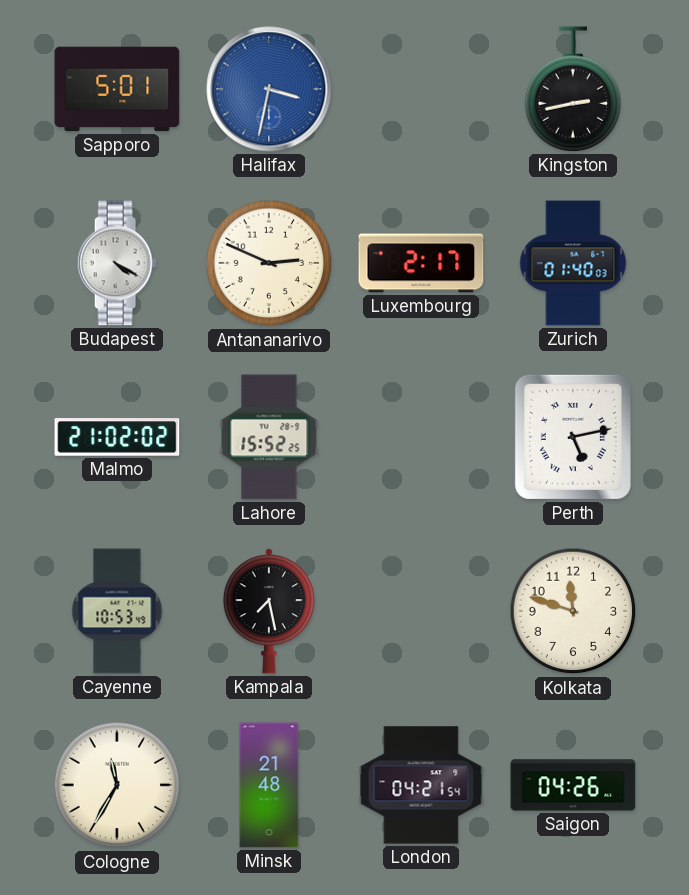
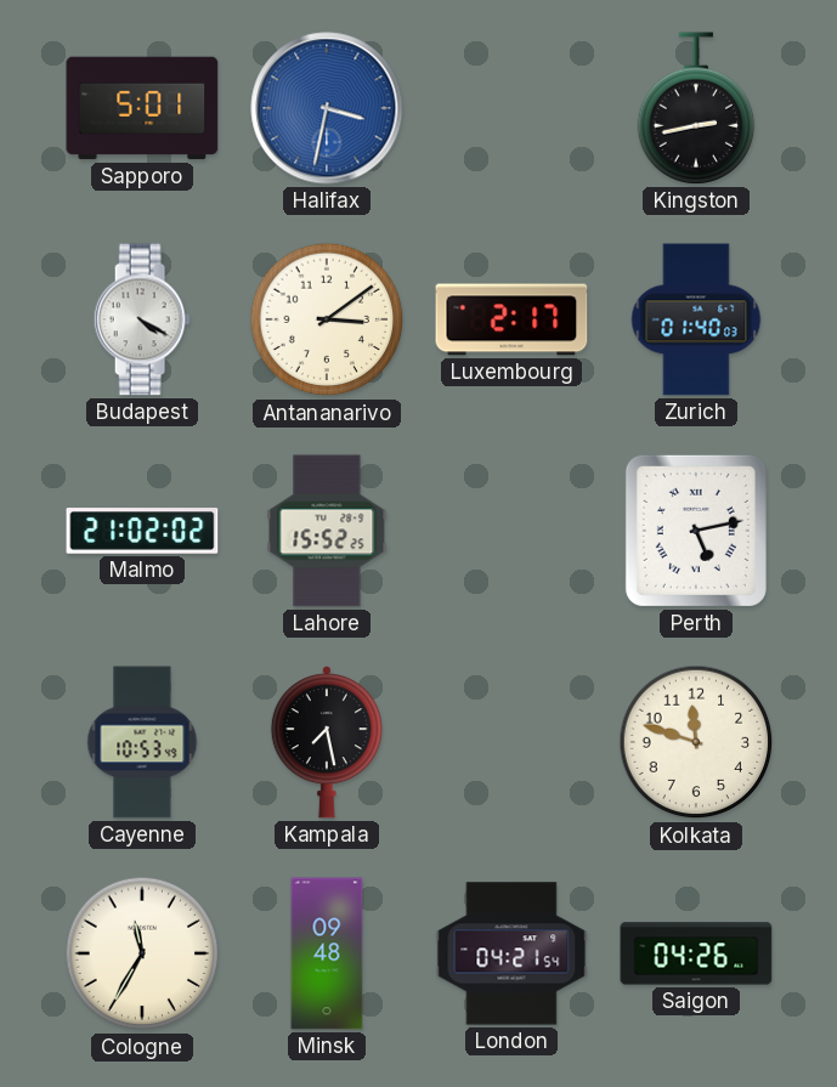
Antananarivo: 2:49 -> 3:09
Minsk: 21:48 -> 09:48
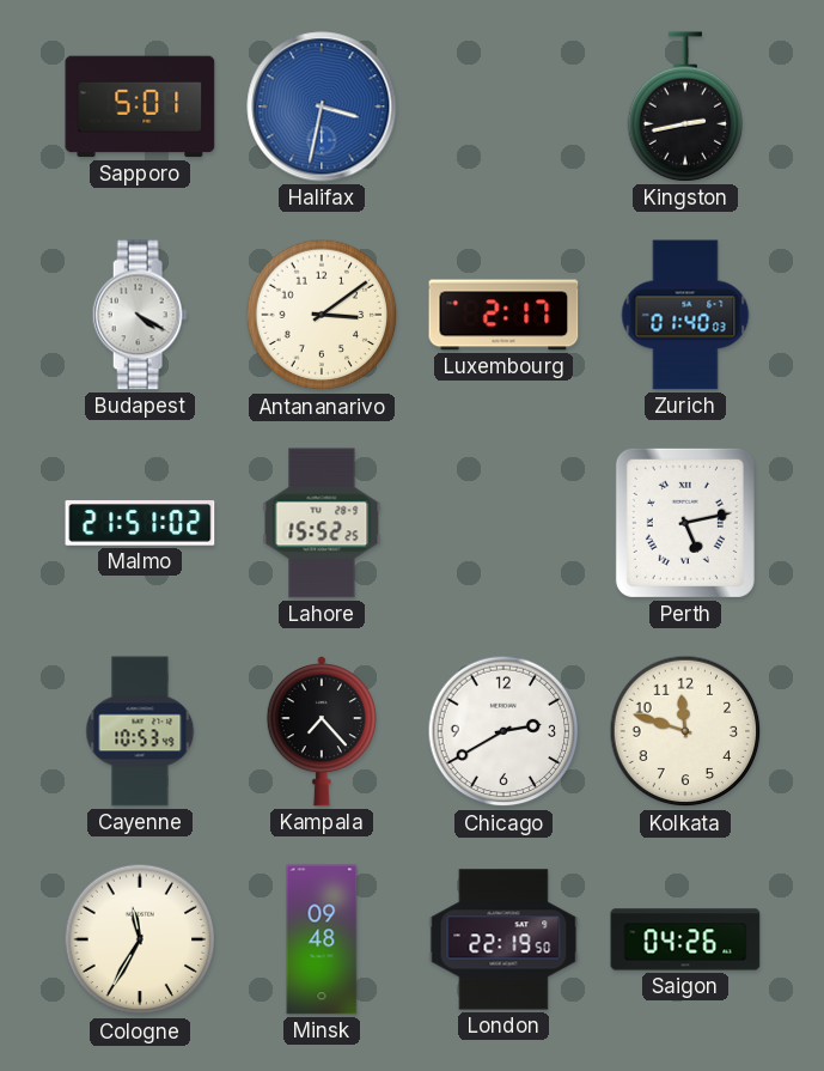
Malmo: 21:02 -> 21:51
Kampala: 7:28 -> 7:23
Chicago: none -> 2:40
London: 04:21 -> 22:19
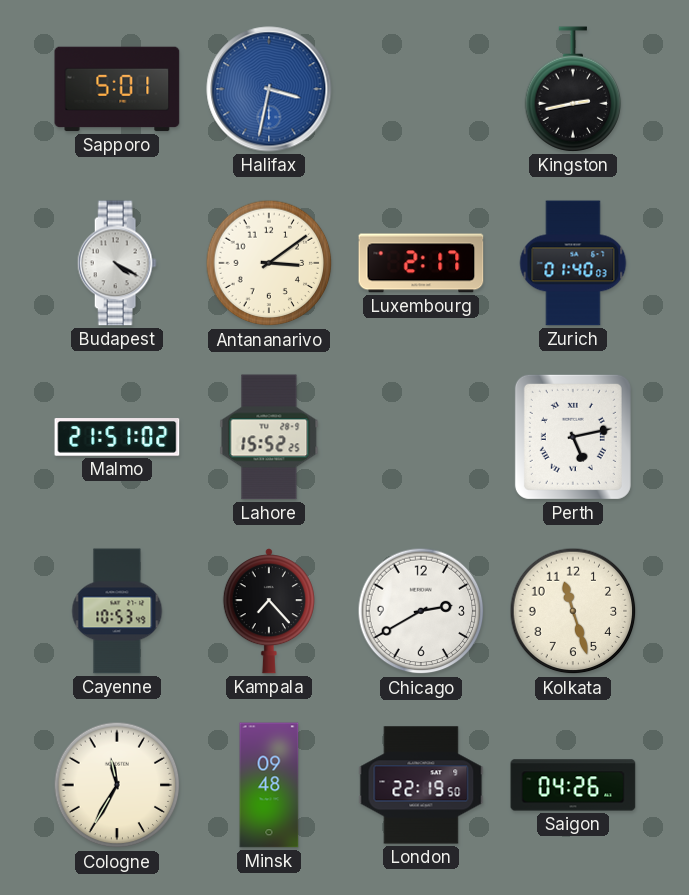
Kolkata: 11:48 -> 11:27
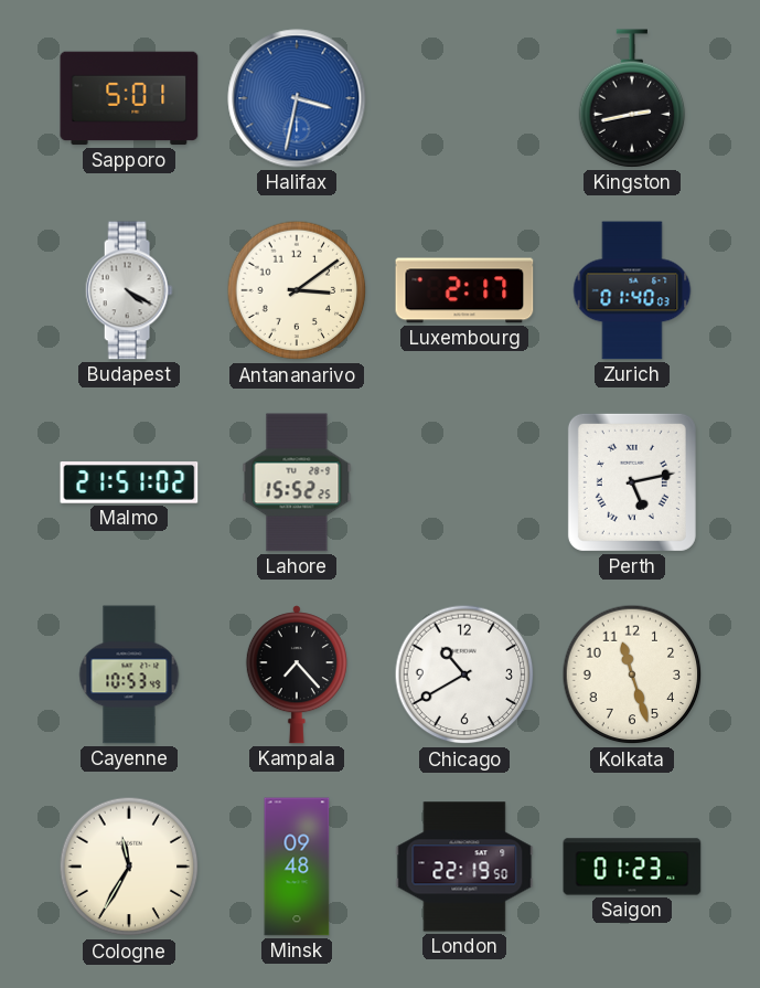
Chicago: 2:40 -> 10:40
Saigon: 04:26 -> 01:23
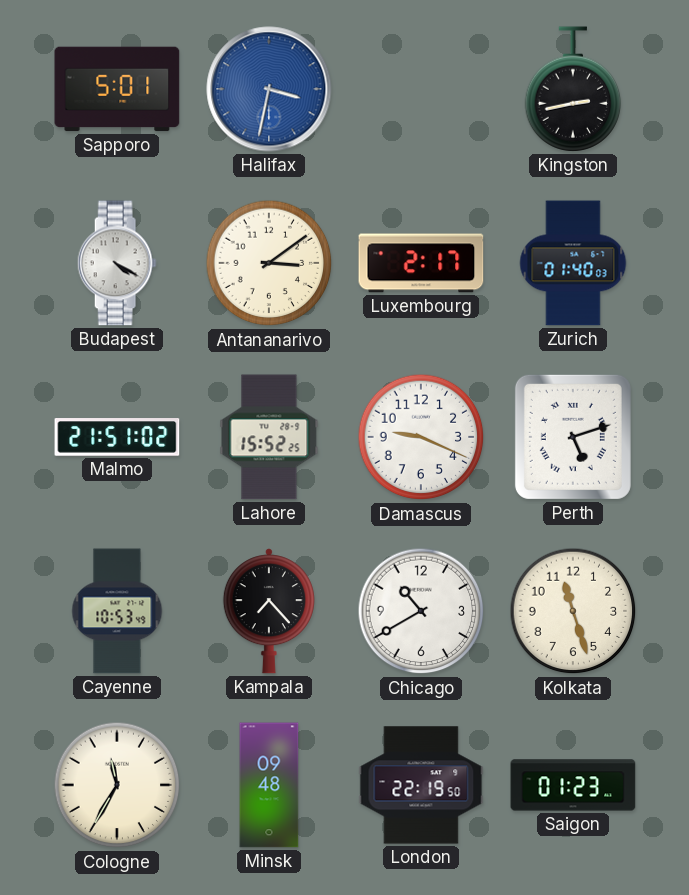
Damascus: none -> 9:19
Perth: 5:13 -> 5:12
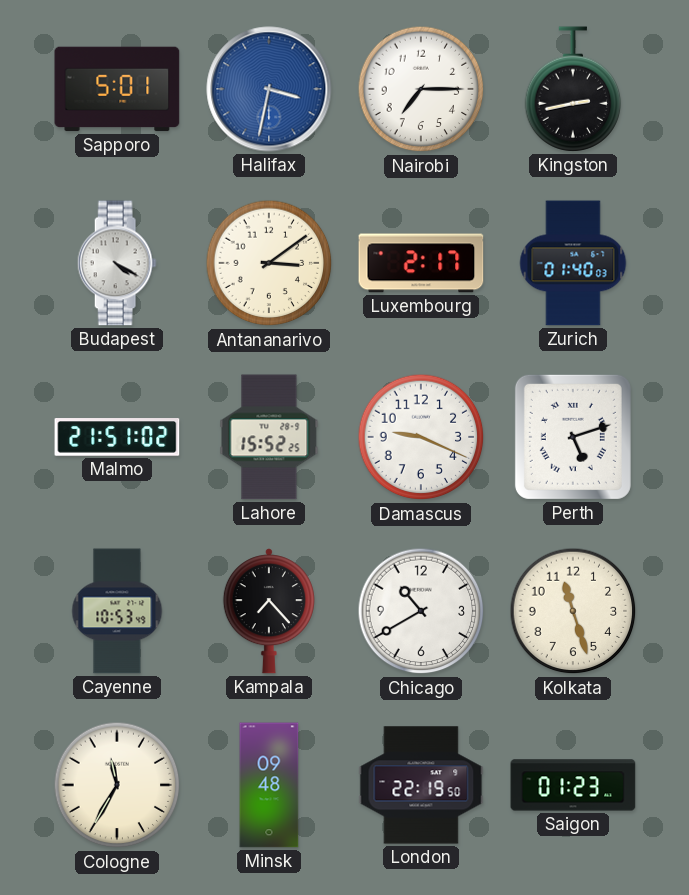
Nairobi: none -> 7:15
